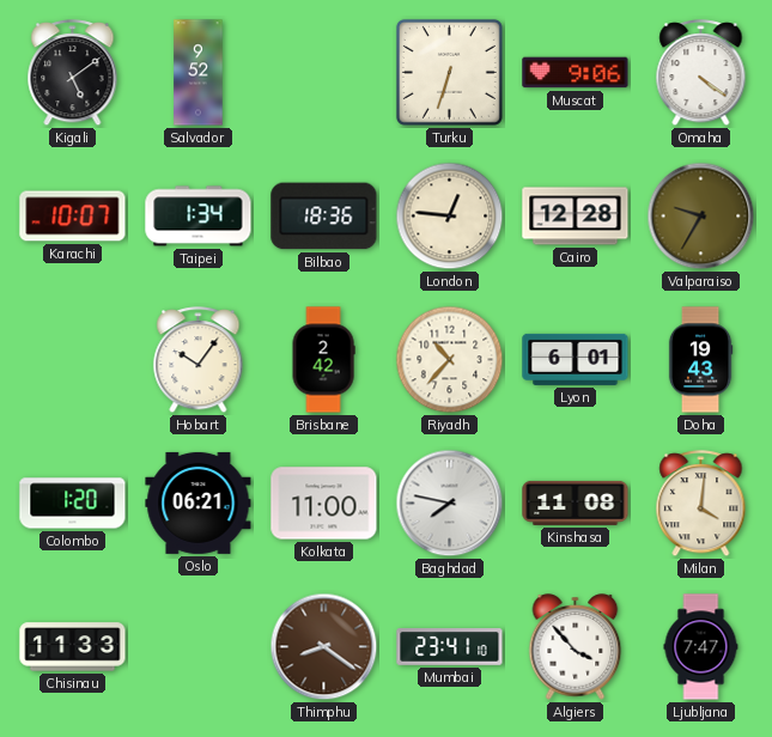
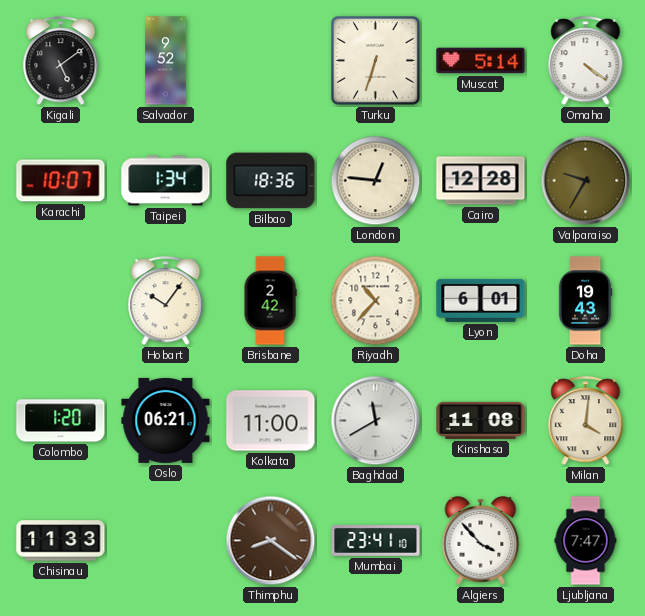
Muscat: 9:06 -> 5:14
Baghdad: 7:47 -> 11:40
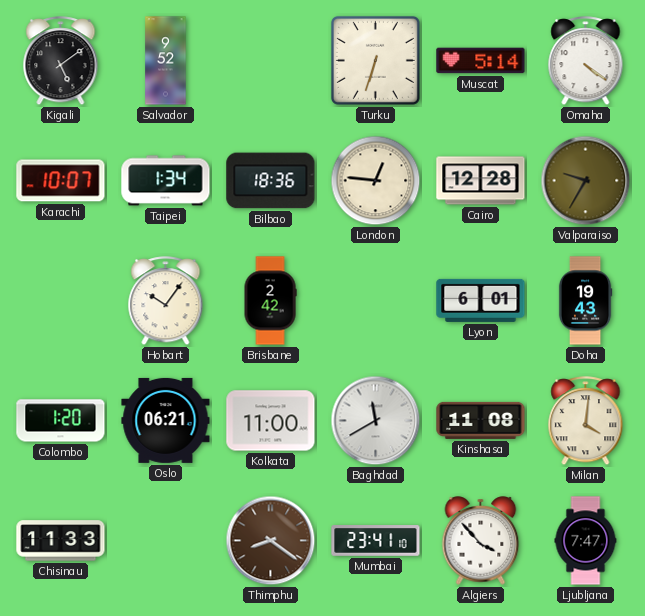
Riyadh: 10:37 -> none
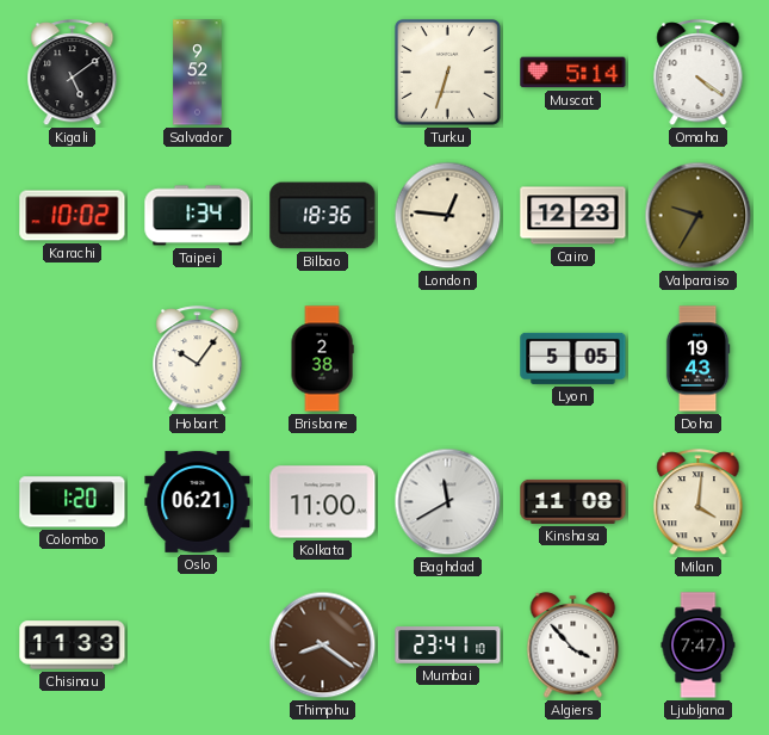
Karachi: 10:07 -> 10:02
Cairo: 12:28 -> 12:23
Brisbane: 2:42 -> 2:38
Lyon: 6:01 -> 5:05
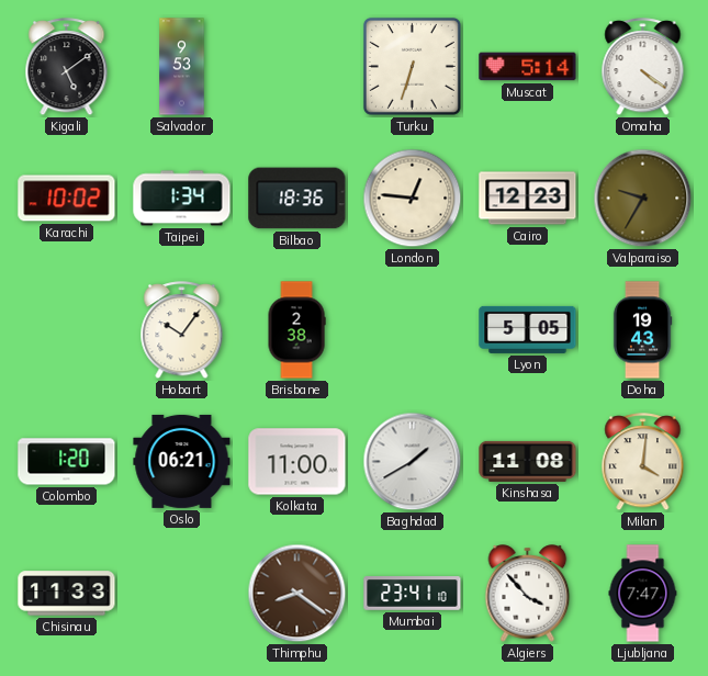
Salvador: 9:52 -> 9:53
Baghdad: 11:40 -> 1:40
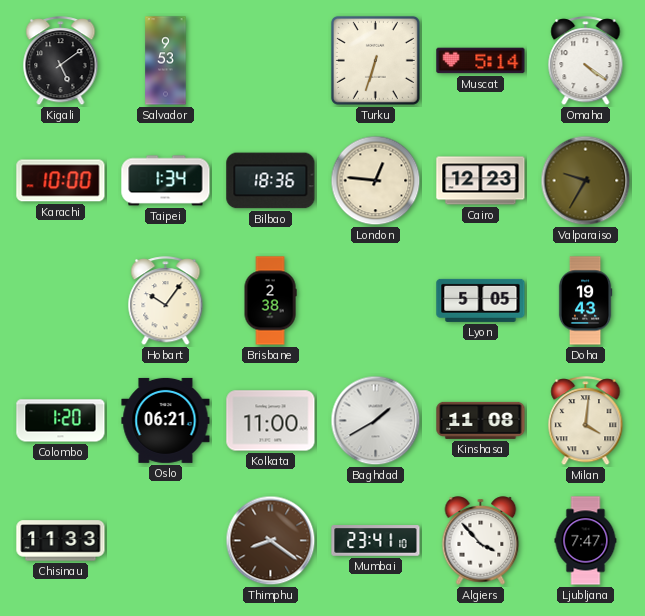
Karachi: 10:02 -> 10:00
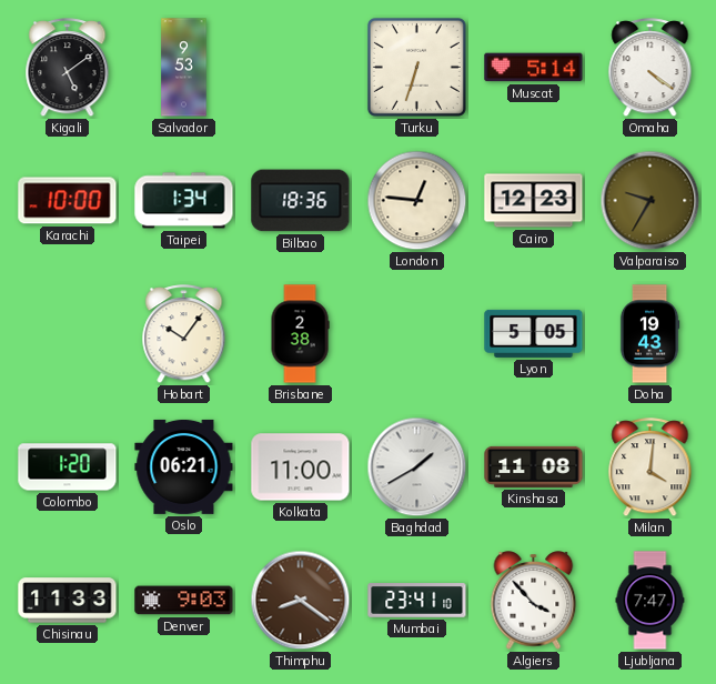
Denver: none -> 9:03
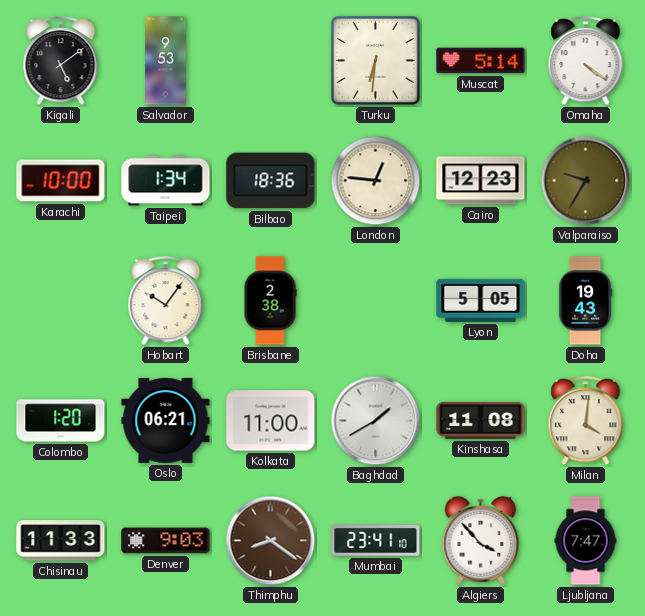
Turku: 6:33 -> 6:31
